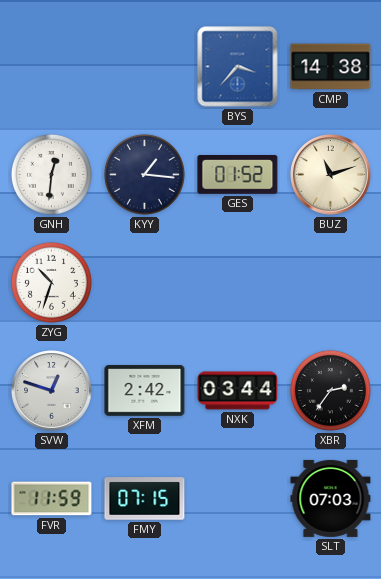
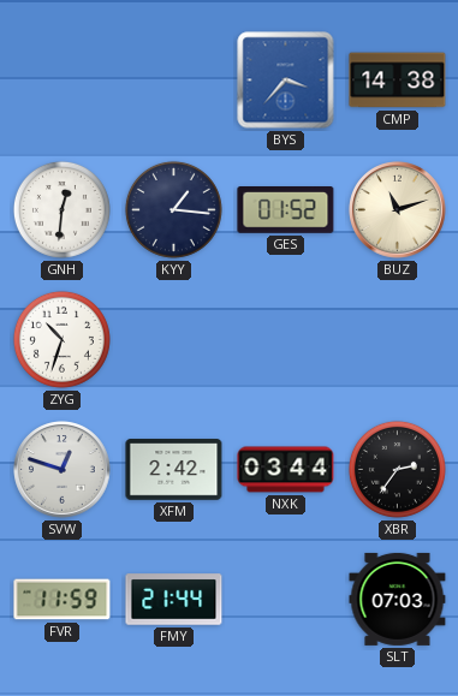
FMY: 07:15 -> 21:44
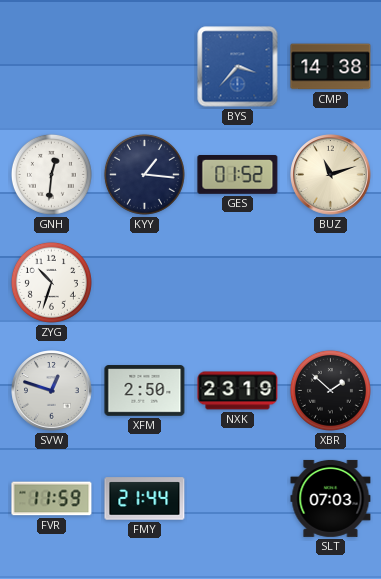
XFM: 2:42 -> 2:50
NXK: 03:44 -> 23:19
XBR: 2:36 -> 1:52
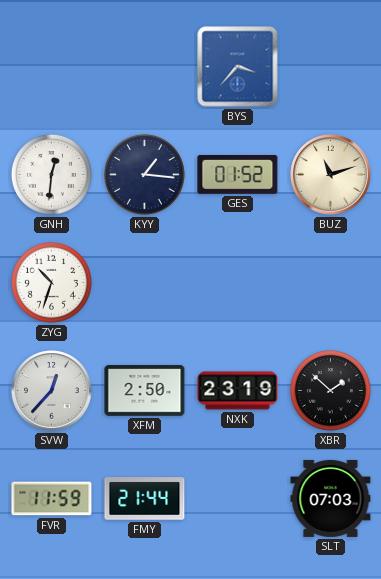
CMP: 14:38 -> none
SVW: 12:48 -> 12:37
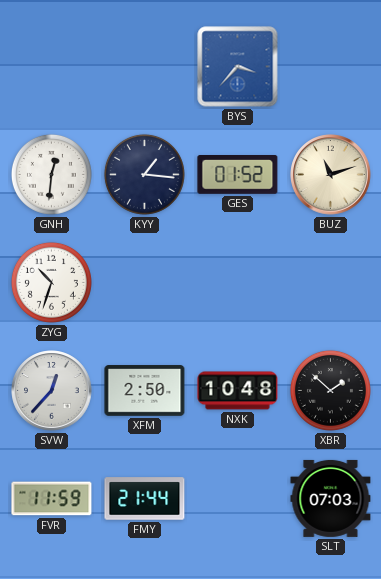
NXK: 23:19 -> 10:48
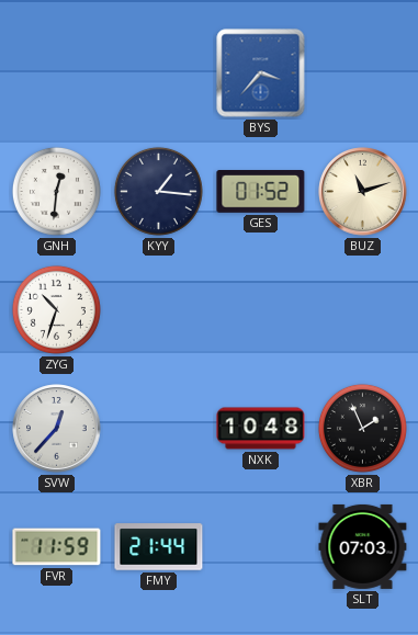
XFM: 2:50 -> none
XBR: 1:52 -> 1:56
